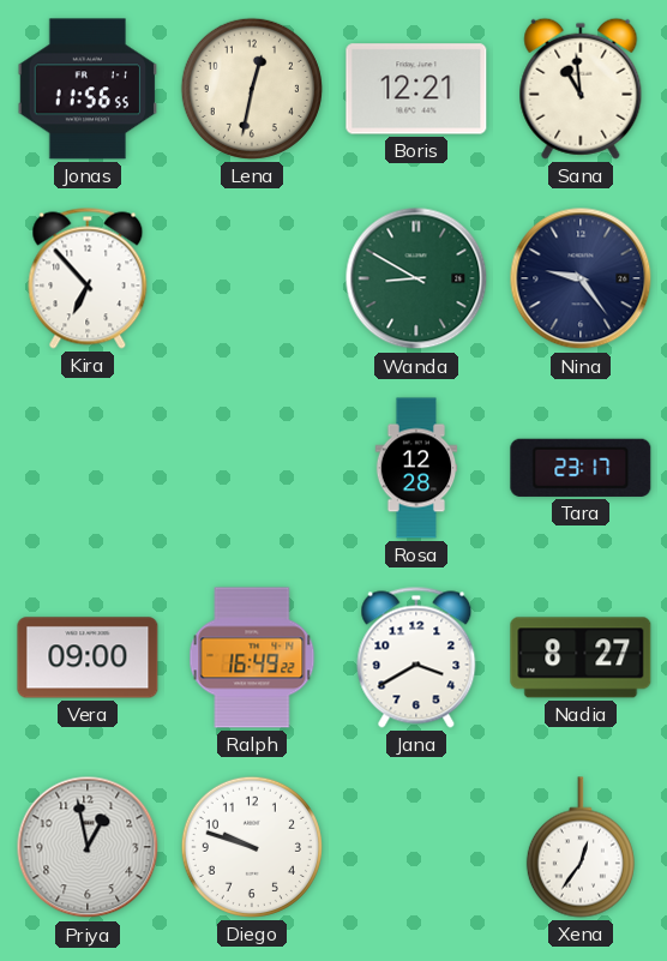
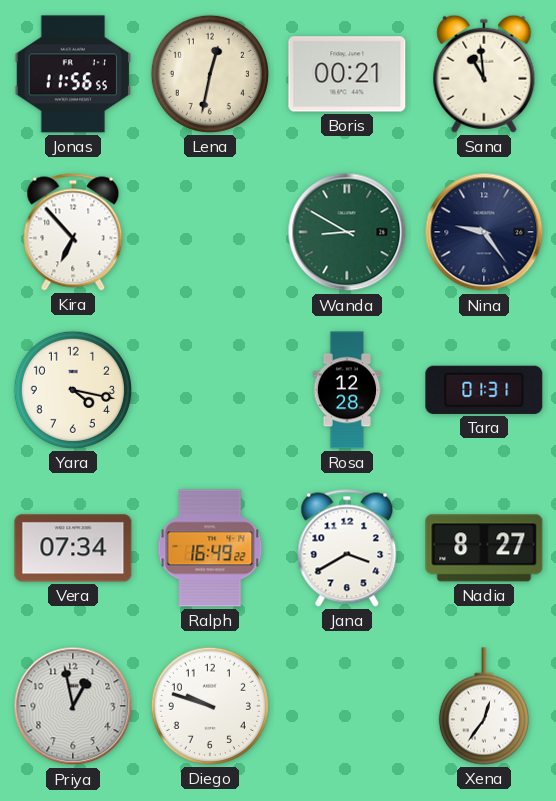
Boris: 12:21 -> 00:21
Yara: none -> 4:17
Tara: 23:17 -> 01:31
Vera: 09:00 -> 07:34
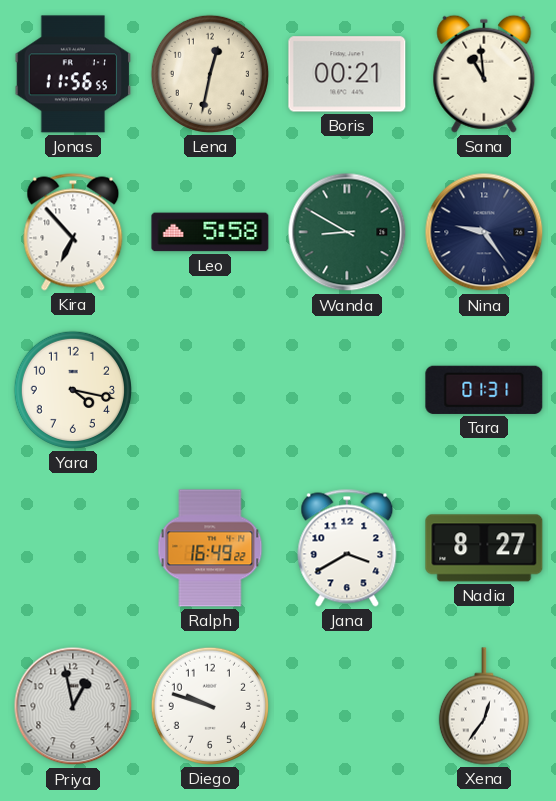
Leo: none -> 5:58
Rosa: 12:28 -> none
Vera: 07:34 -> none
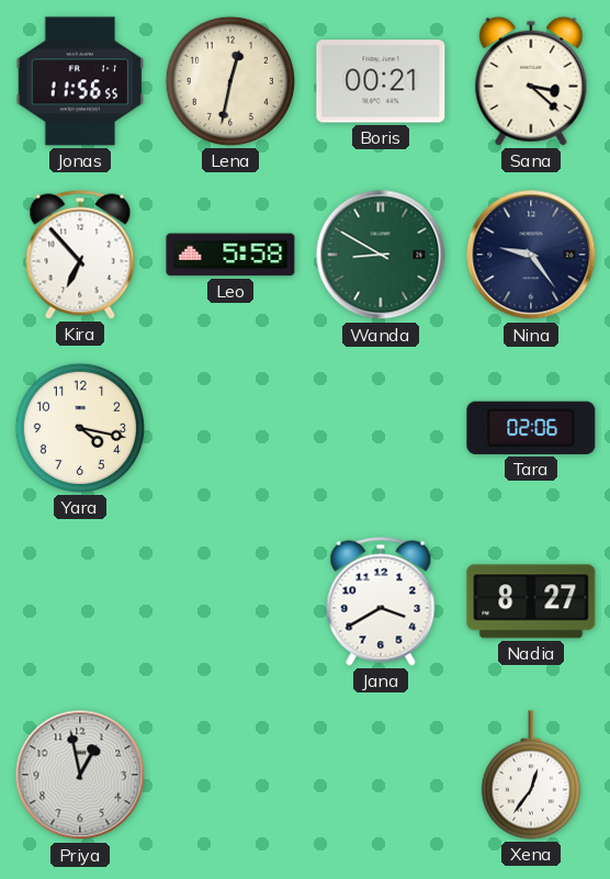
Sana: 10:59 -> 3:22
Tara: 01:31 -> 02:06
Ralph: 16:49 -> none
Diego: 9:48 -> none
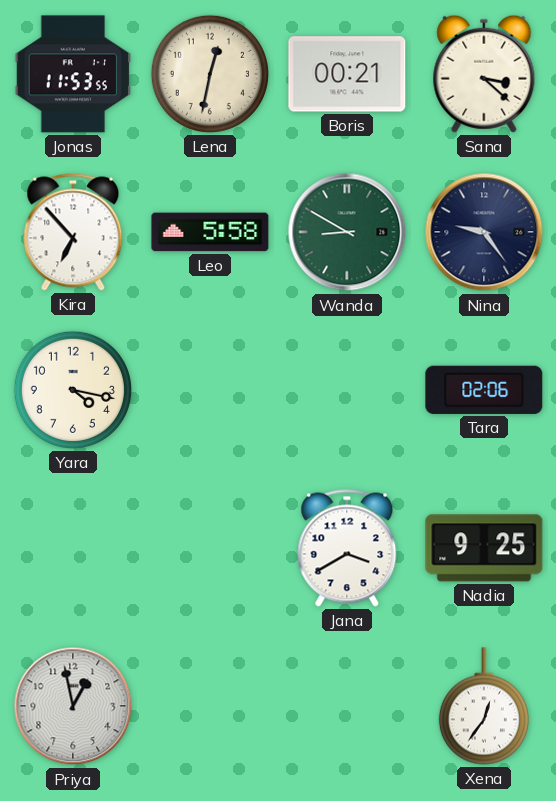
Jonas: 11:56 -> 11:53
Nadia: 8:27 -> 9:25
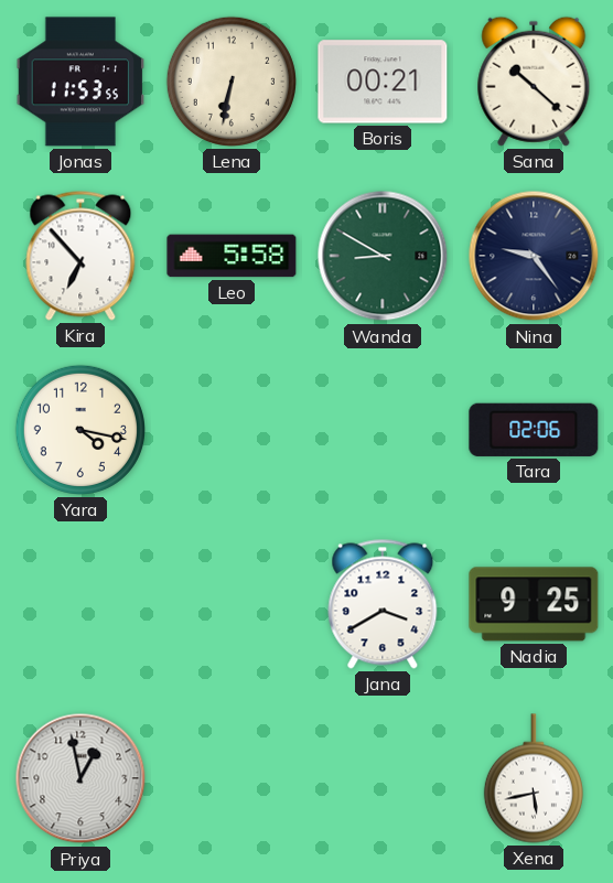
Lena: 12:32 -> 6:32
Sana: 3:22 -> 10:22
Xena: 12:36 -> 5:43
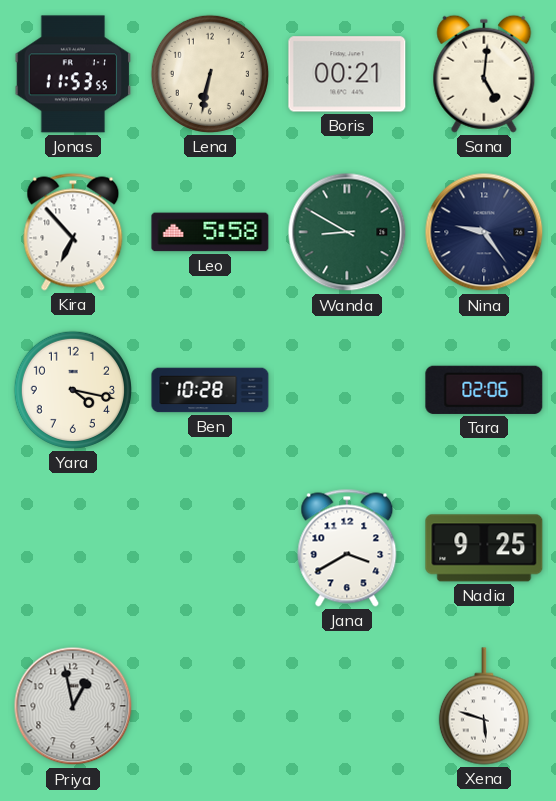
Sana: 10:22 -> 5:01
Ben: none -> 10:28
Xena: 5:43 -> 5:48
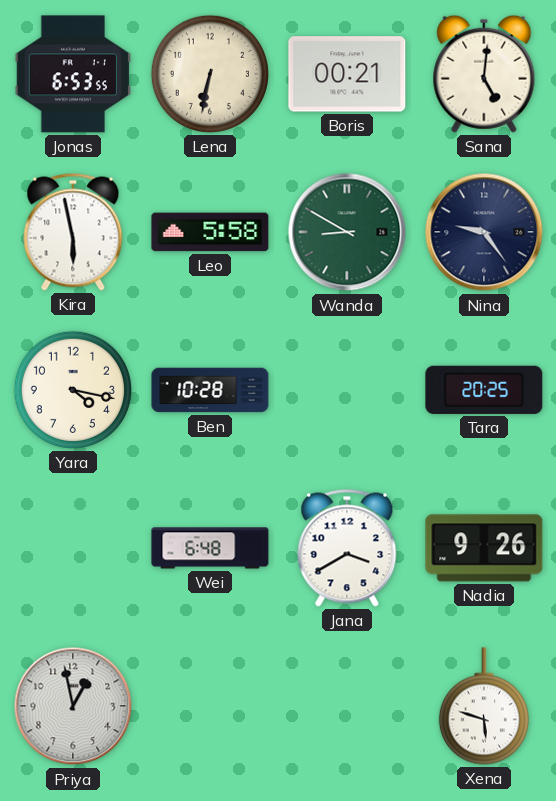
Jonas: 11:53 -> 6:53
Kira: 6:53 -> 5:58
Tara: 02:06 -> 20:25
Wei: none -> 6:48
Nadia: 9:25 -> 9:26
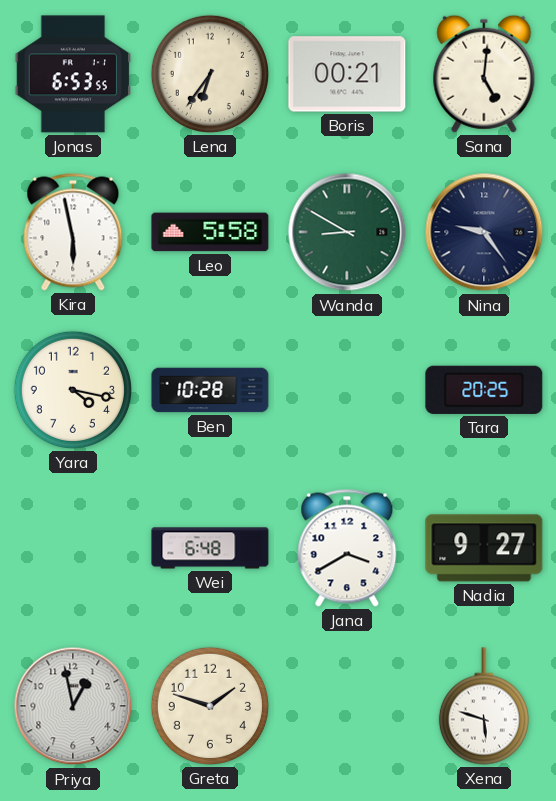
Lena: 6:32 -> 6:36
Nadia: 9:26 -> 9:27
Greta: none -> 1:48
